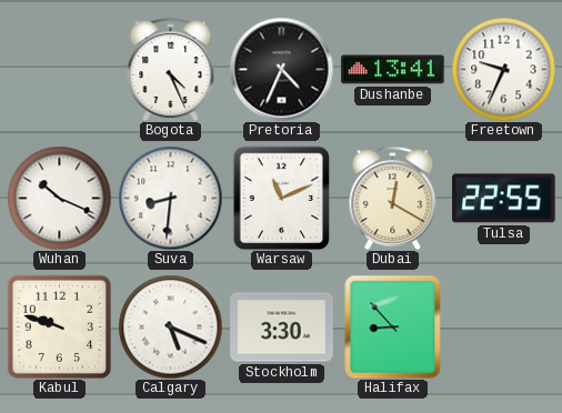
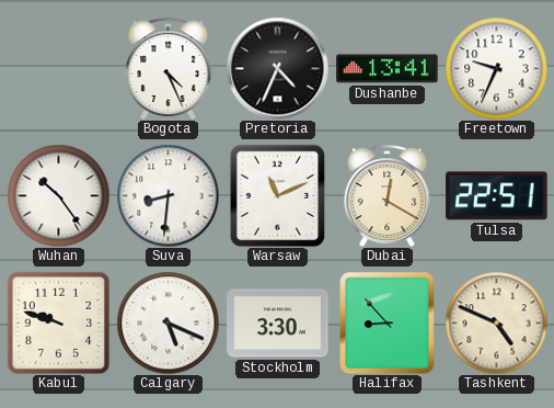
Wuhan: 10:19 -> 10:24
Tulsa: 22:55 -> 22:51
Tashkent: none -> 4:49
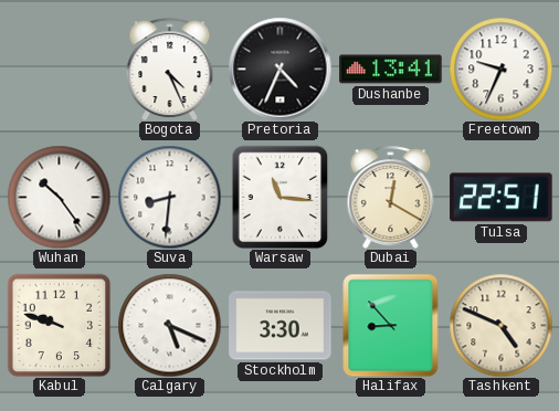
Warsaw: 11:11 -> 11:16
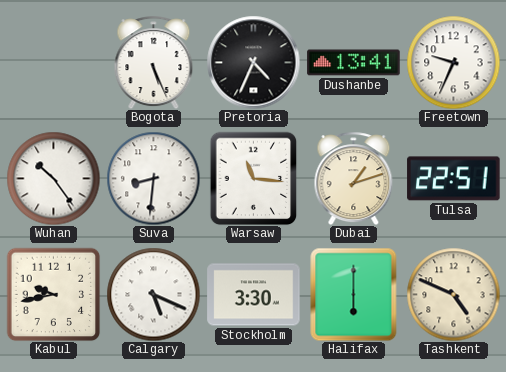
Bogota: 4:26 -> 5:26
Dubai: 12:20 -> 1:12
Kabul: 9:48 -> 9:43
Halifax: 8:53 -> 6:00
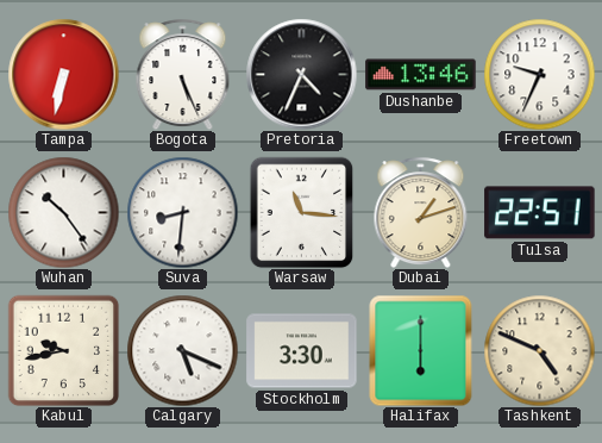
Tampa: none -> 6:32
Dushanbe: 13:41 -> 13:46
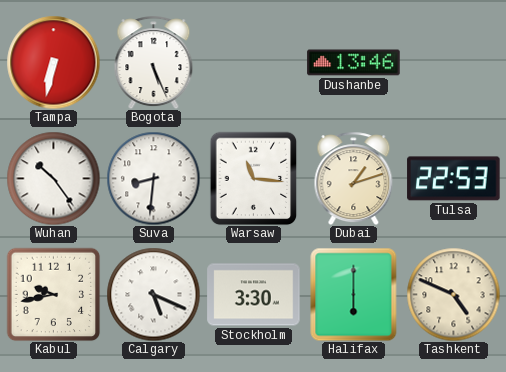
Pretoria: 4:34 -> none
Freetown: 9:34 -> none
Tulsa: 22:51 -> 22:53
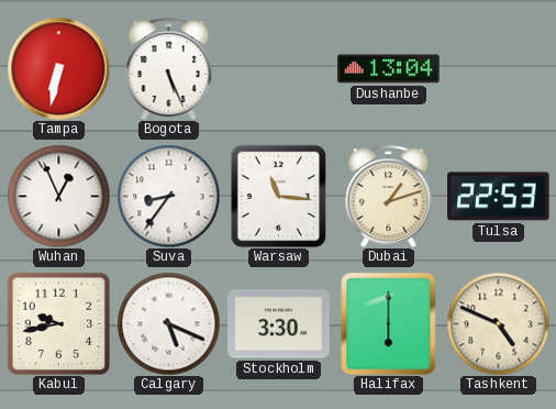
Dushanbe: 13:46 -> 13:04
Wuhan: 10:24 -> 12:56
Suva: 8:31 -> 8:36
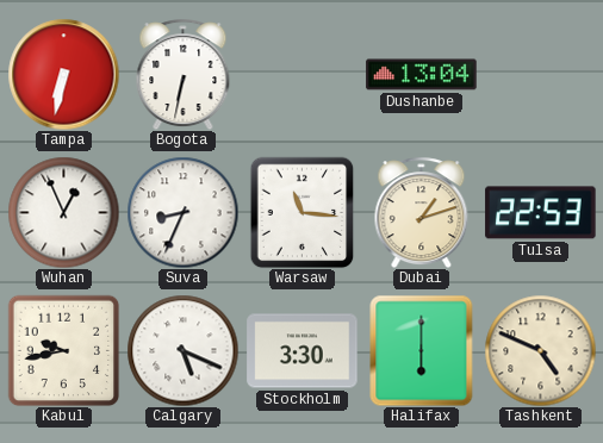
Bogota: 5:26 -> 6:32
Suva: 8:36 -> 8:34
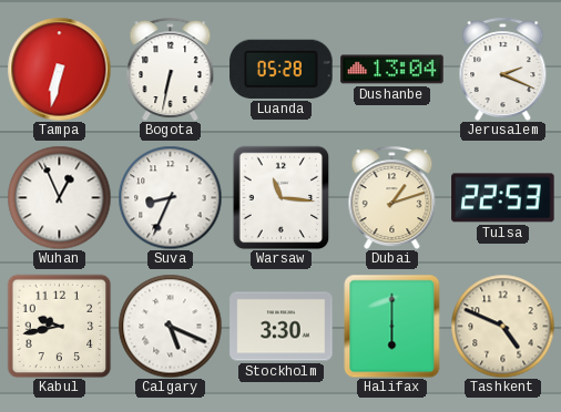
Luanda: none -> 05:28
Jerusalem: none -> 2:19
